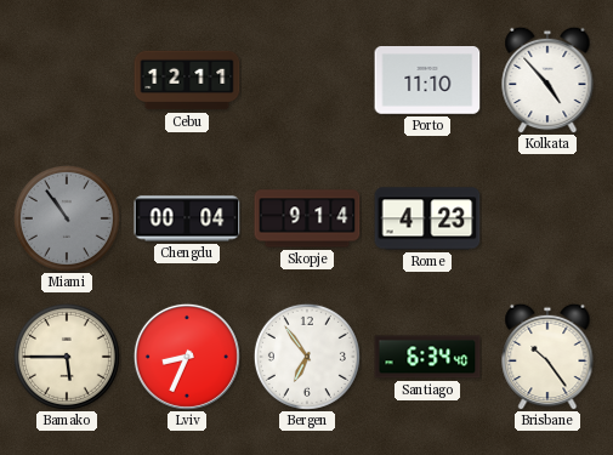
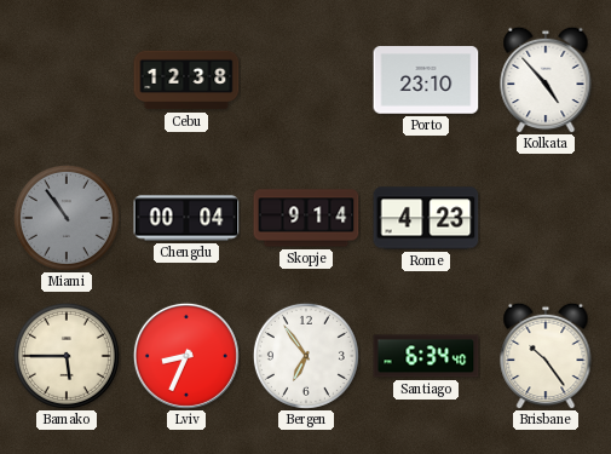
Cebu: 12:11 -> 12:38
Porto: 11:10 -> 23:10
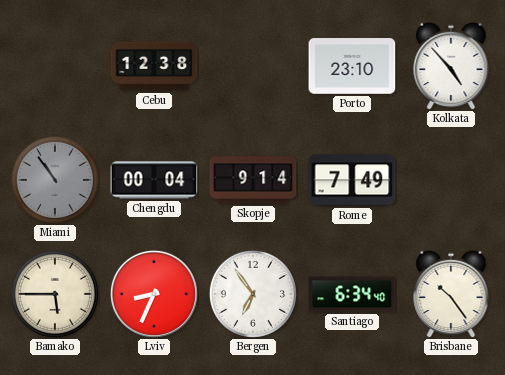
Rome: 4:23 -> 7:49
